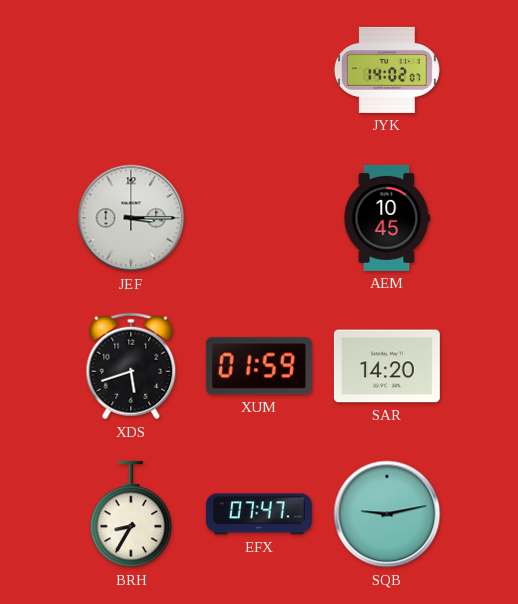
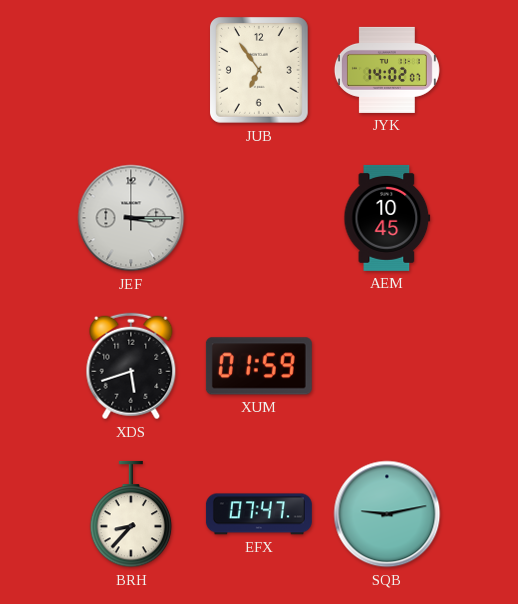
JUB: none -> 6:54
SAR: 14:20 -> none
BRH: 8:35 -> 8:37
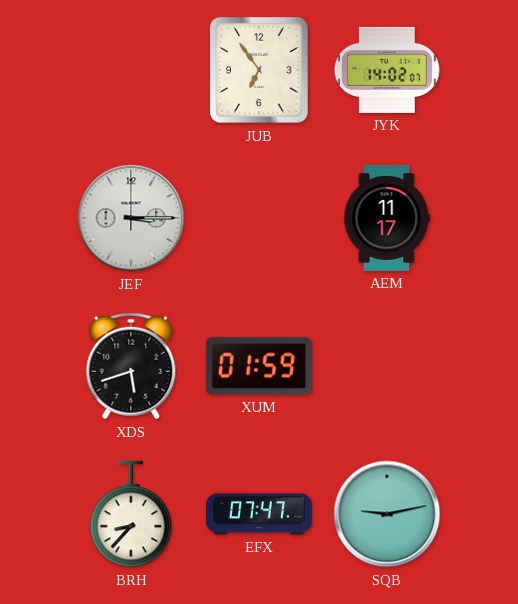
AEM: 10:45 -> 11:17
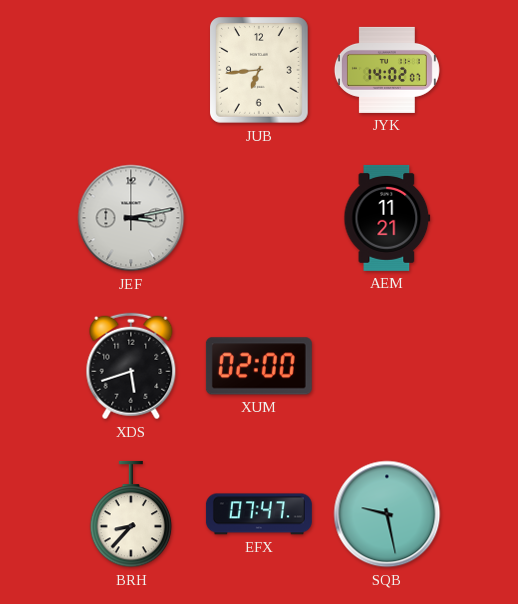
JUB: 6:54 -> 6:44
JEF: 3:15 -> 3:13
AEM: 11:17 -> 11:21
XUM: 01:59 -> 02:00
SQB: 9:13 -> 9:28
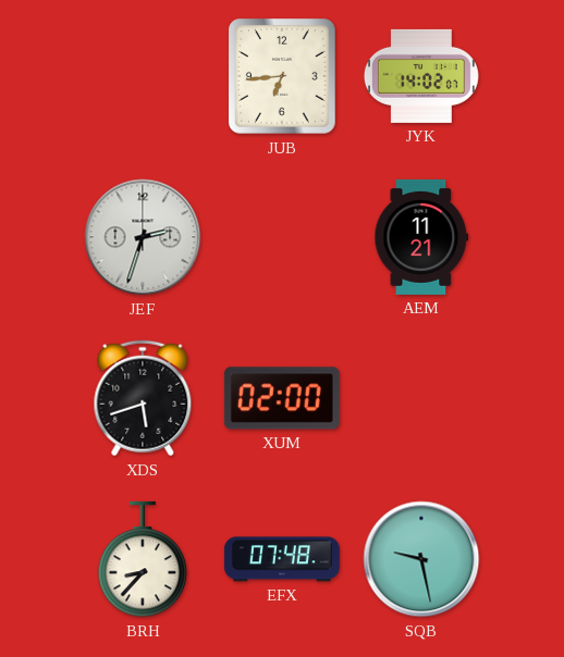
JEF: 3:13 -> 2:33
EFX: 07:47 -> 07:48
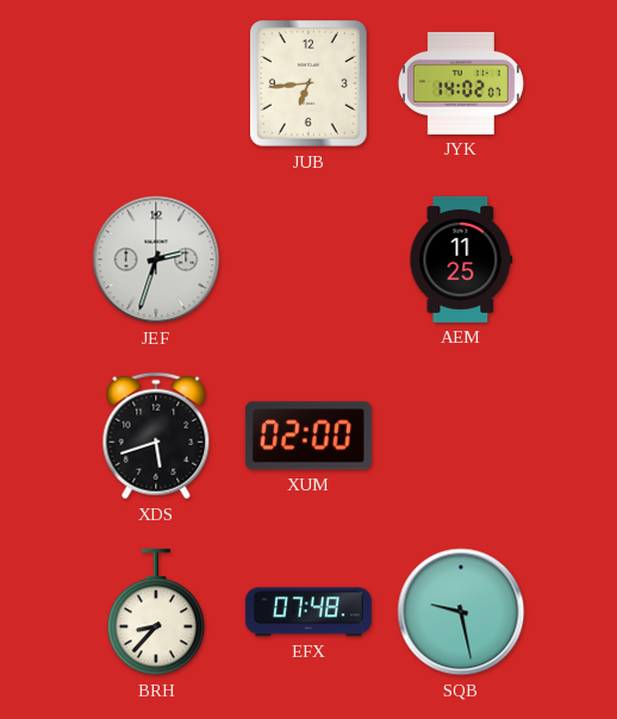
AEM: 11:21 -> 11:25
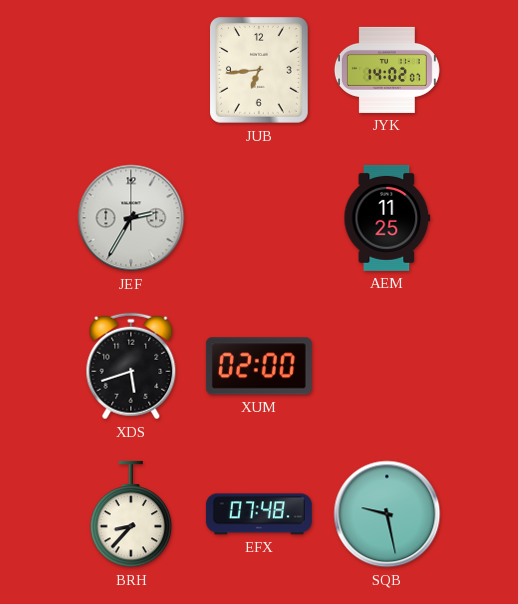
JEF: 2:33 -> 2:35
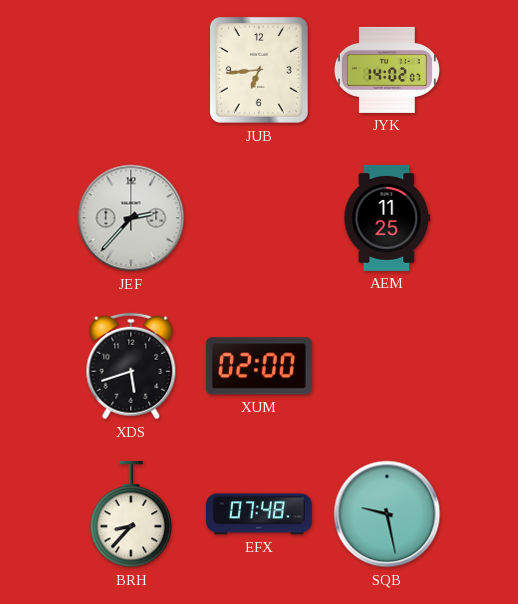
JEF: 2:35 -> 2:37
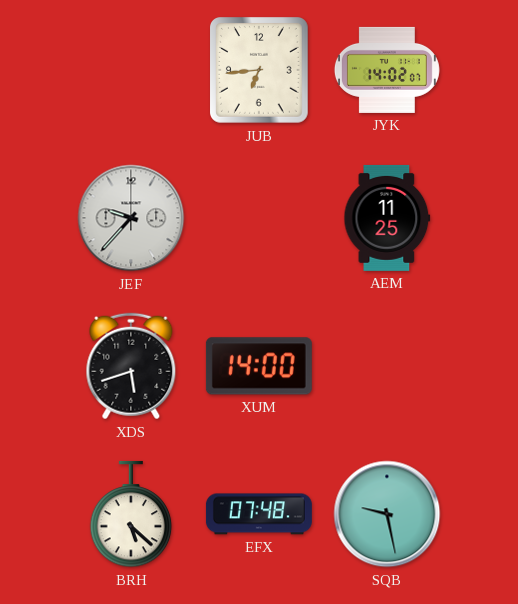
JEF: 2:37 -> 9:37
XUM: 02:00 -> 14:00
BRH: 8:37 -> 5:22
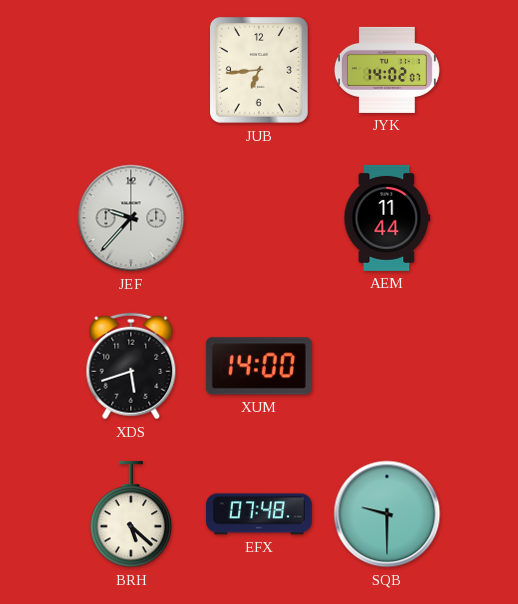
AEM: 11:25 -> 11:44
SQB: 9:28 -> 9:30
